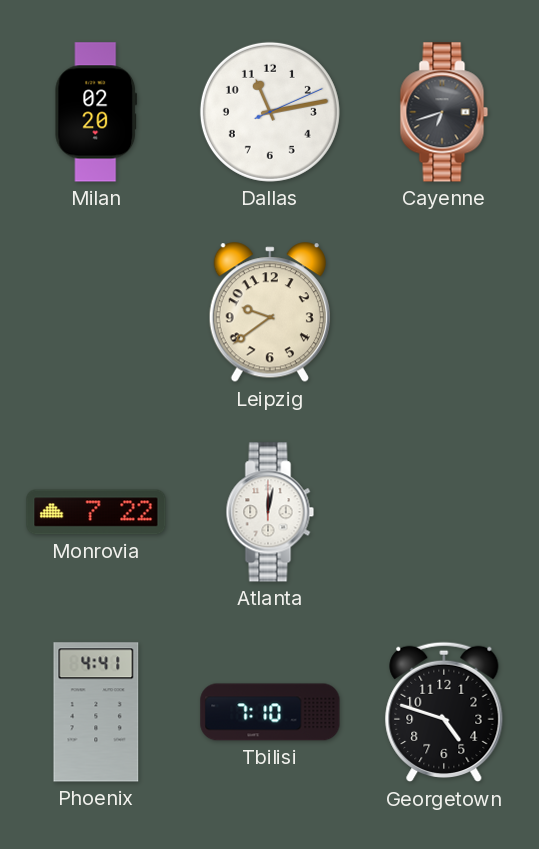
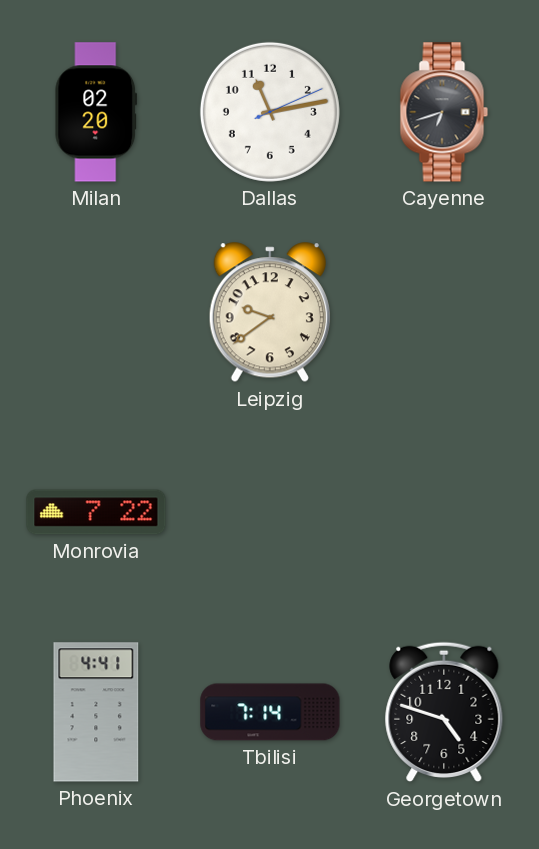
Atlanta: 12:02 -> none
Tbilisi: 7:10 -> 7:14
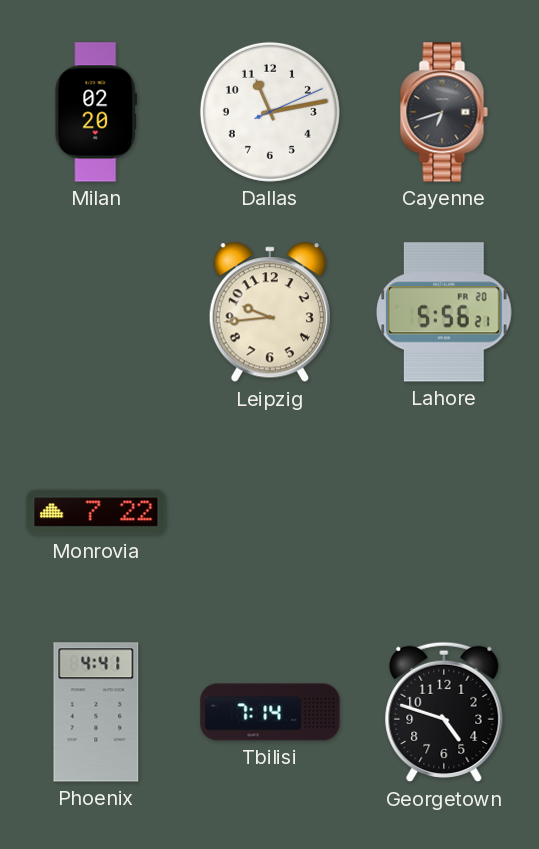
Leipzig: 9:39 -> 9:44
Lahore: none -> 5:56
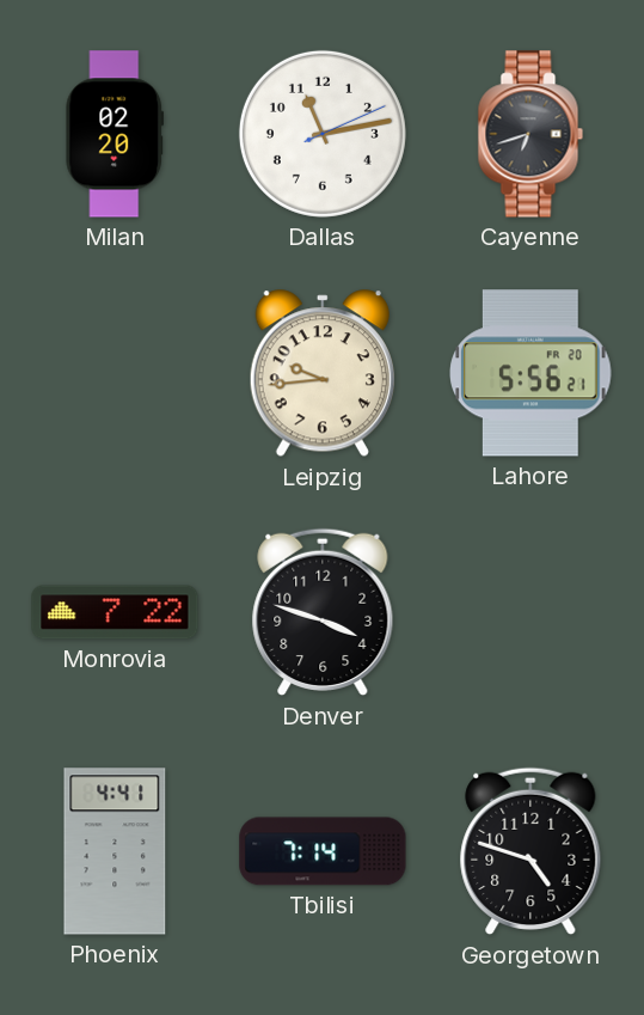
Denver: none -> 3:48
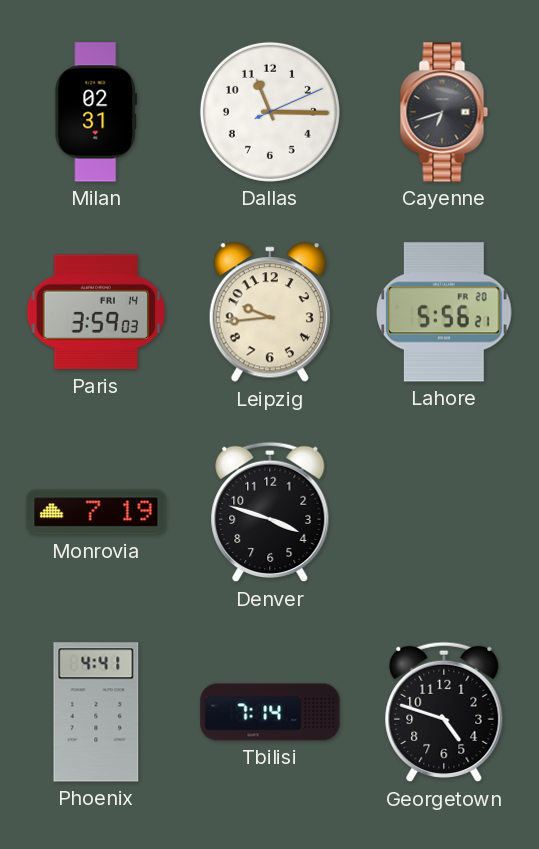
Milan: 02:20 -> 02:31
Dallas: 11:13 -> 11:15
Paris: none -> 3:59
Monrovia: 7:22 -> 7:19
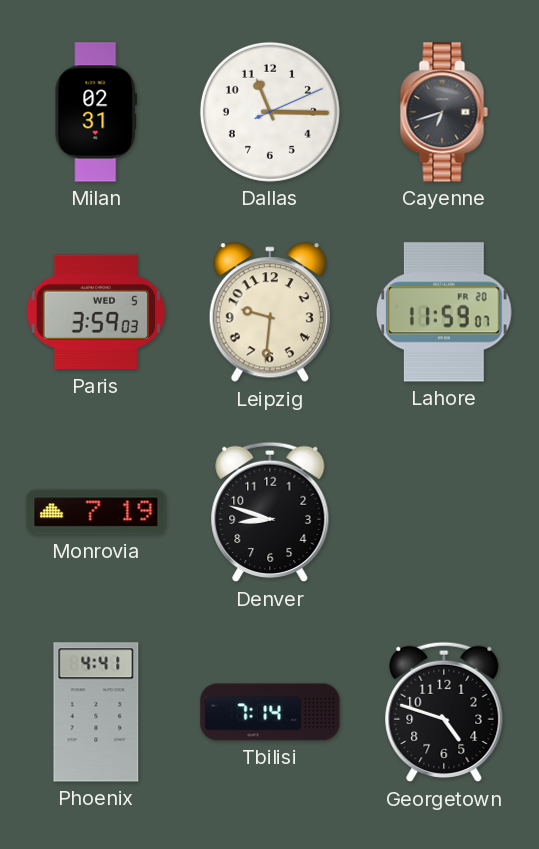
Paris date: FRI 14 -> WED 5
Leipzig: 9:44 -> 9:31
Lahore: 5:56 -> 11:59
Denver: 3:48 -> 8:48
